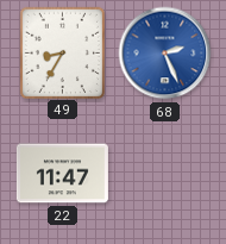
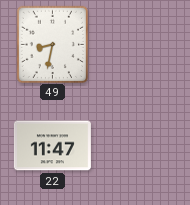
49: 8:35 -> 8:32
68: 2:26 -> none
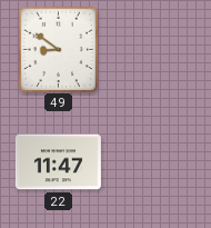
49: 8:32 -> 8:51
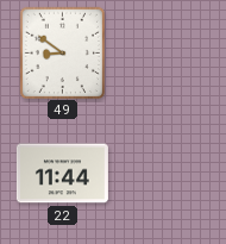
22: 11:47 -> 11:44
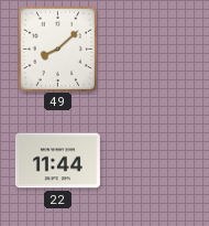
49: 8:51 -> 8:08
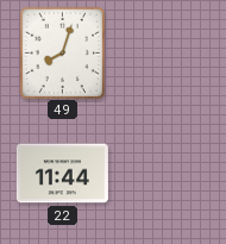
49: 8:08 -> 8:03
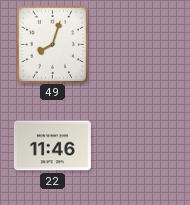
22: 11:44 -> 11:46
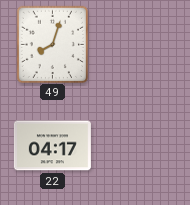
22: 11:46 -> 04:17
